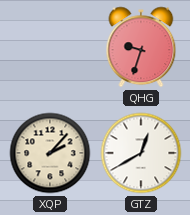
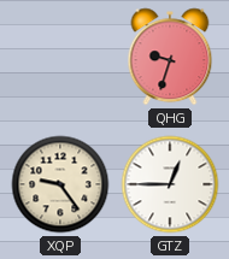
XQP: 2:07 -> 9:24
GTZ: 12:40 -> 12:45
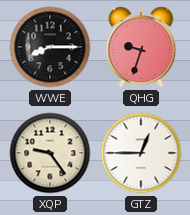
WWE: none -> 8:15
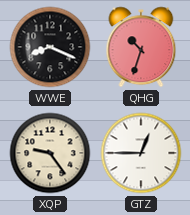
WWE: 8:15 -> 8:19
QHG: 9:33 -> 10:33
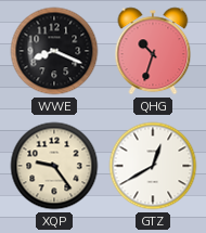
GTZ: 12:45 -> 12:40
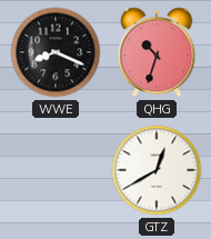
XQP: 9:24 -> none
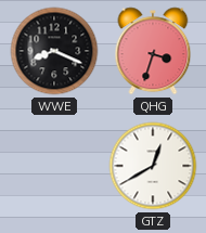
QHG: 10:33 -> 3:33
